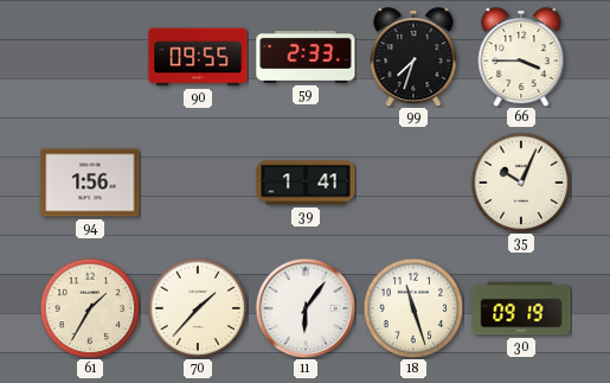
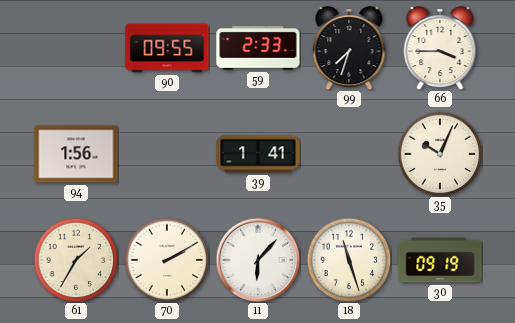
70: 1:37 -> 2:10
11: 6:06 -> 6:07
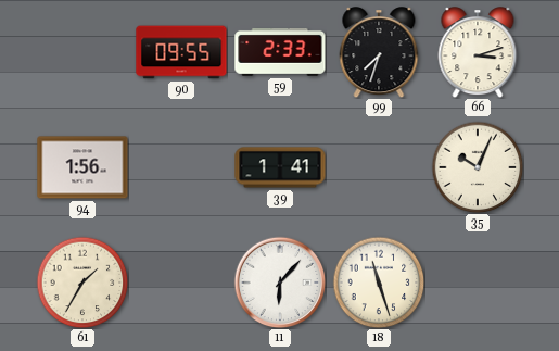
66: 3:45 -> 3:12
70: 2:10 -> none
30: 09:19 -> none
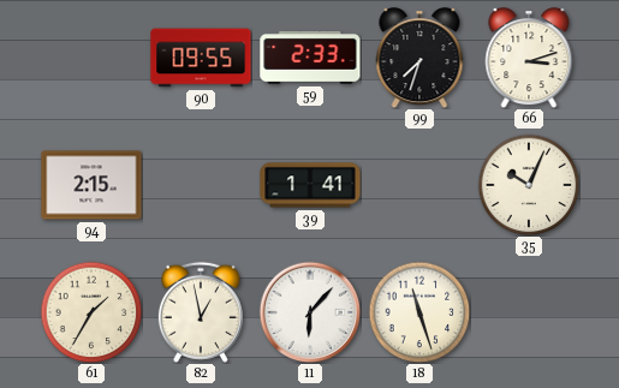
94: 1:56 -> 2:15
82: none -> 12:58
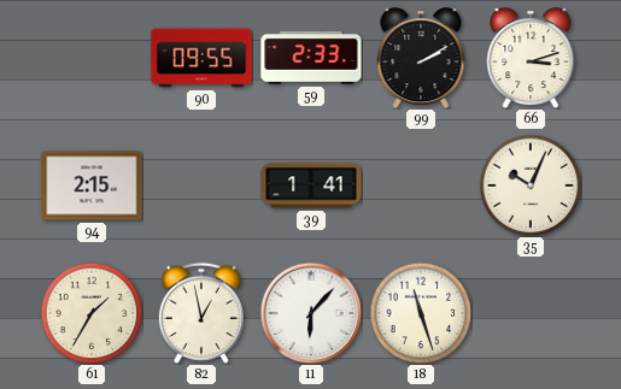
99: 7:33 -> 2:10
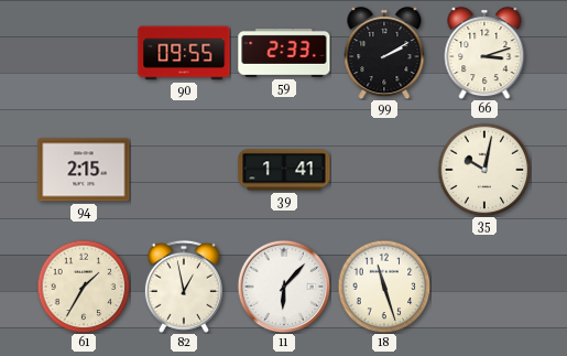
35: 10:04 -> 10:02
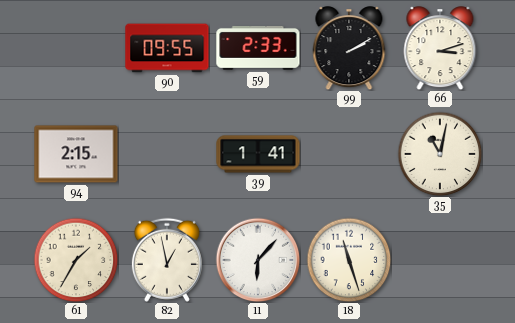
35: 10:02 -> 11:02
